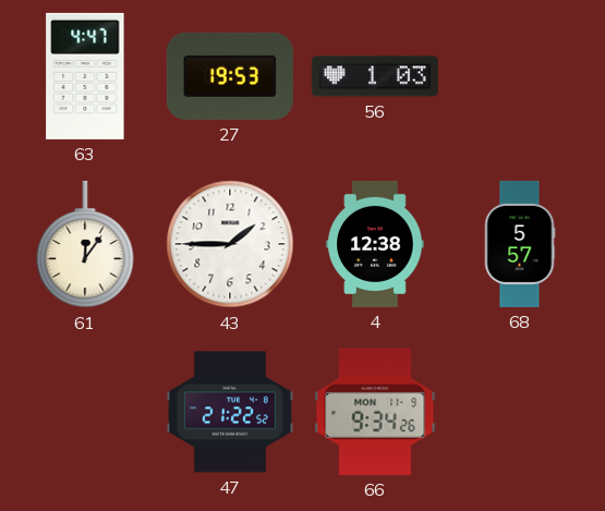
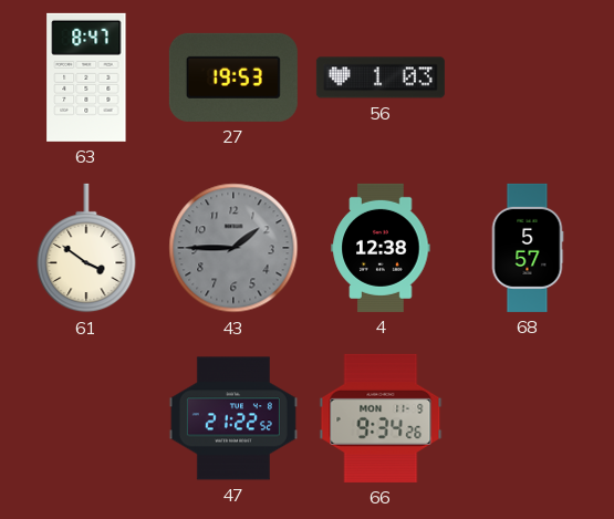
63: 4:47 -> 8:47
61: 12:06 -> 3:51
43 dial: white -> grey
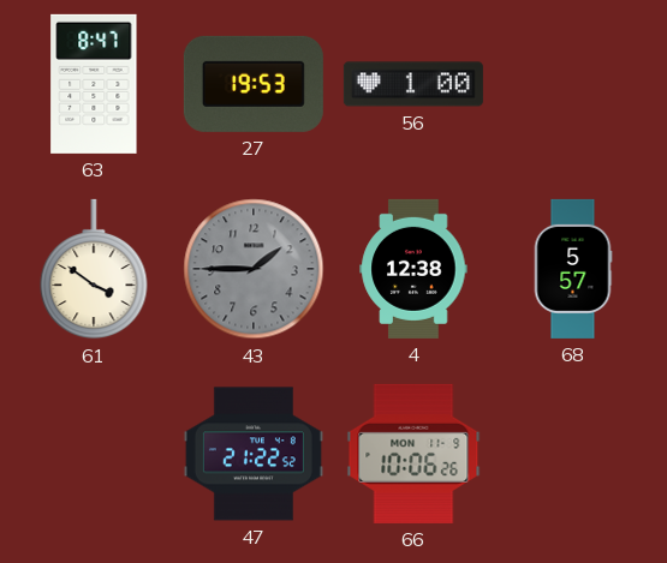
56: 1:03 -> 1:00
66: 9:34 -> 10:06
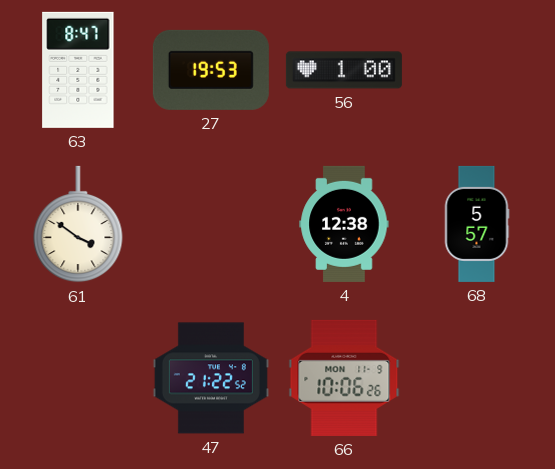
43: 1:45 -> none
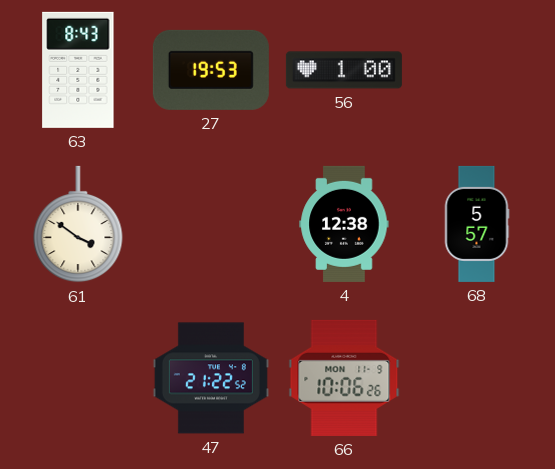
63: 8:47 -> 8:43
